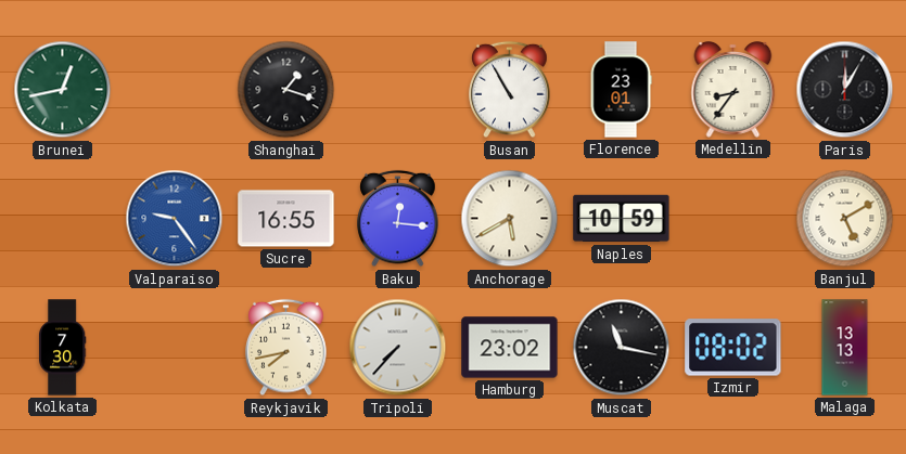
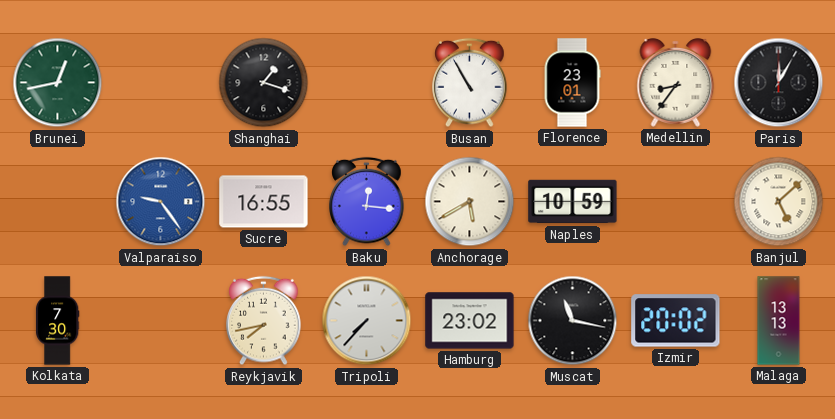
Banjul: 5:10 -> 5:08
Izmir: 08:02 -> 20:02
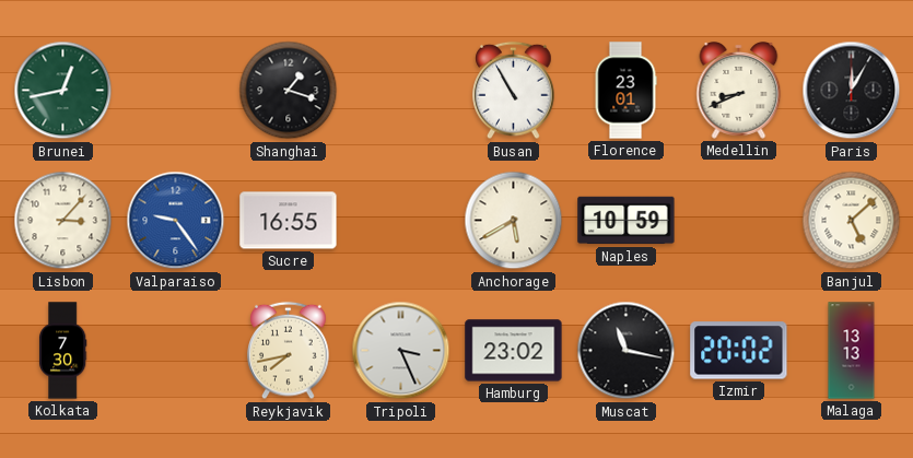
Medellin: 8:36 -> 8:41
Lisbon: none -> 3:07
Baku: 12:16 -> none
Tripoli: 7:37 -> 3:26
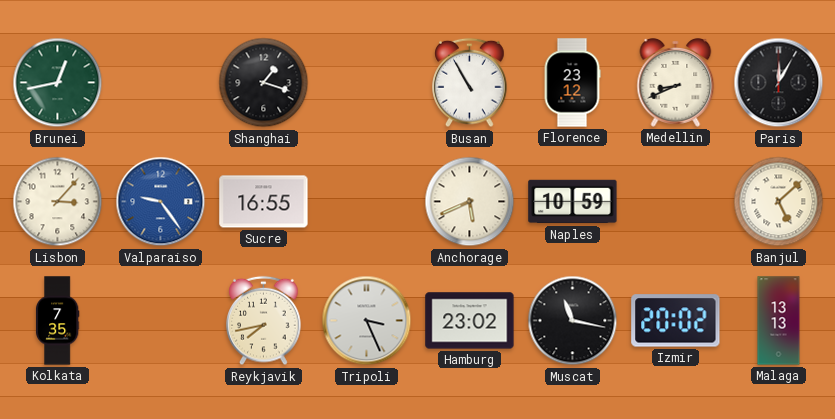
Florence: 23:01 -> 23:12
Anchorage: 5:40 -> 5:41
Kolkata: 7:30 -> 7:35
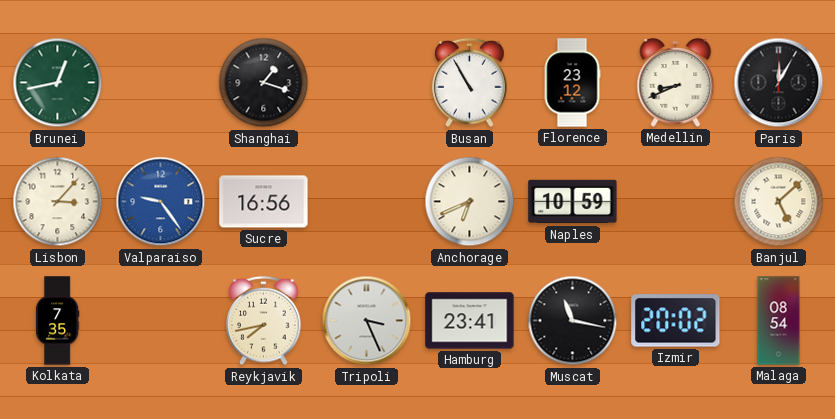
Sucre: 16:55 -> 16:56
Anchorage: 5:41 -> 6:41
Hamburg: 23:02 -> 23:41
Malaga: 13:13 -> 08:54
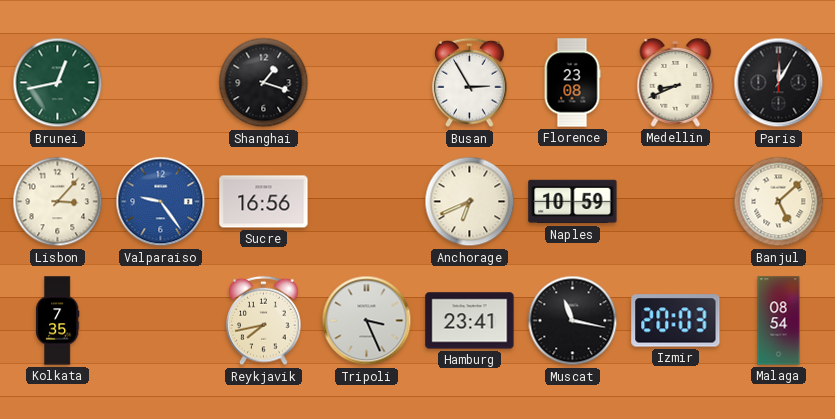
Busan: 10:55 -> 2:55
Florence: 23:12 -> 23:08
Izmir: 20:02 -> 20:03
